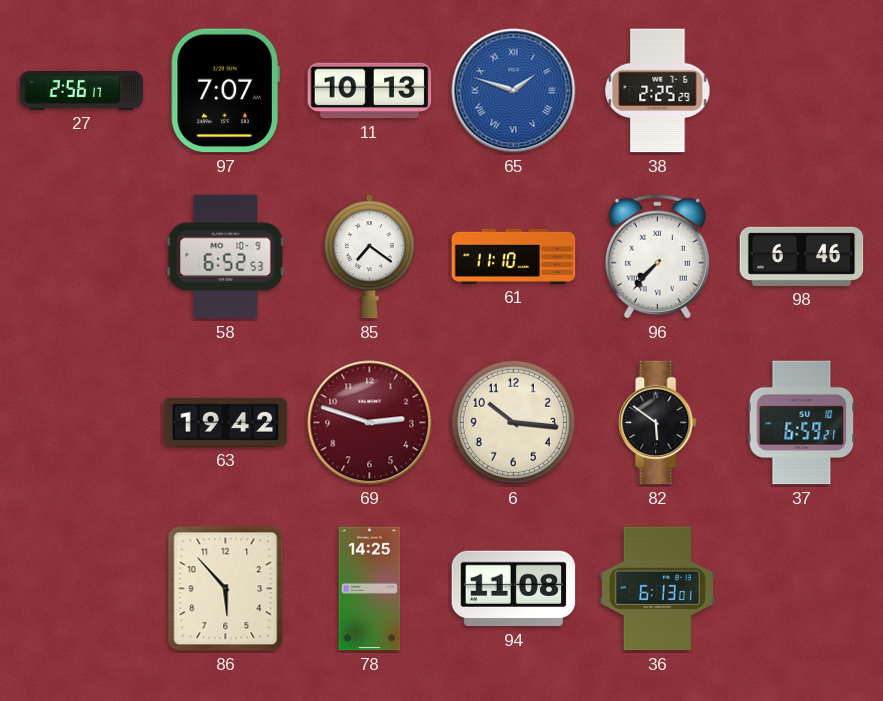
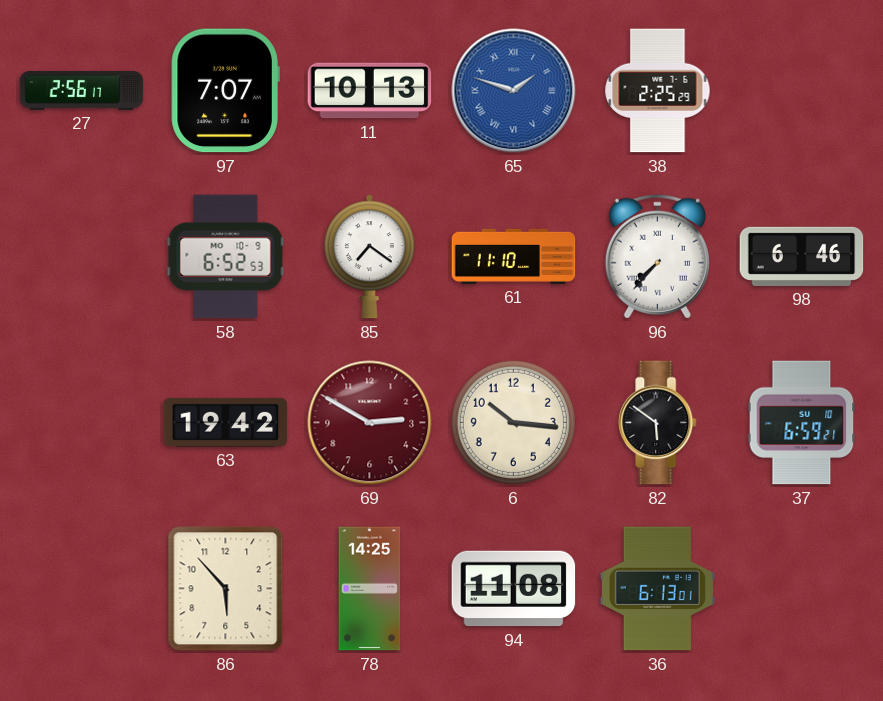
69: 2:48 -> 2:50
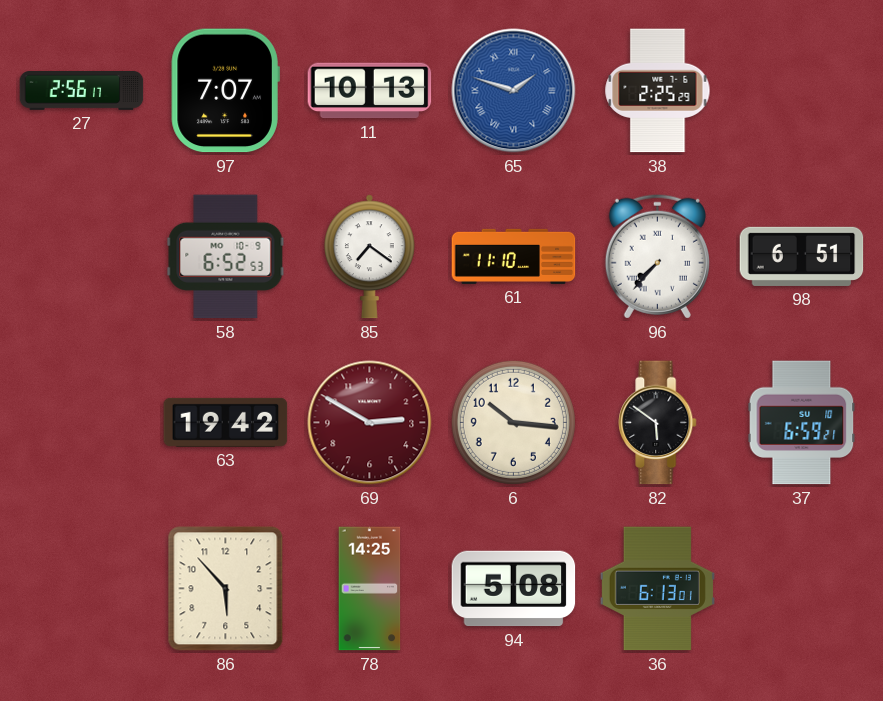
98: 6:46 -> 6:51
94: 11:08 -> 5:08
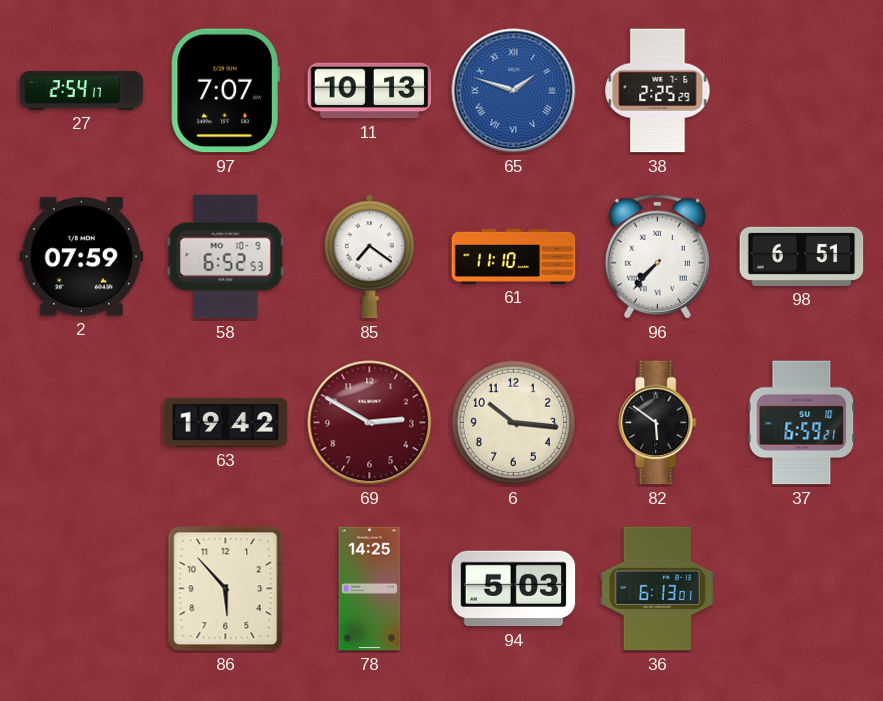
27: 2:56 -> 2:54
2: none -> 07:59
94: 5:08 -> 5:03
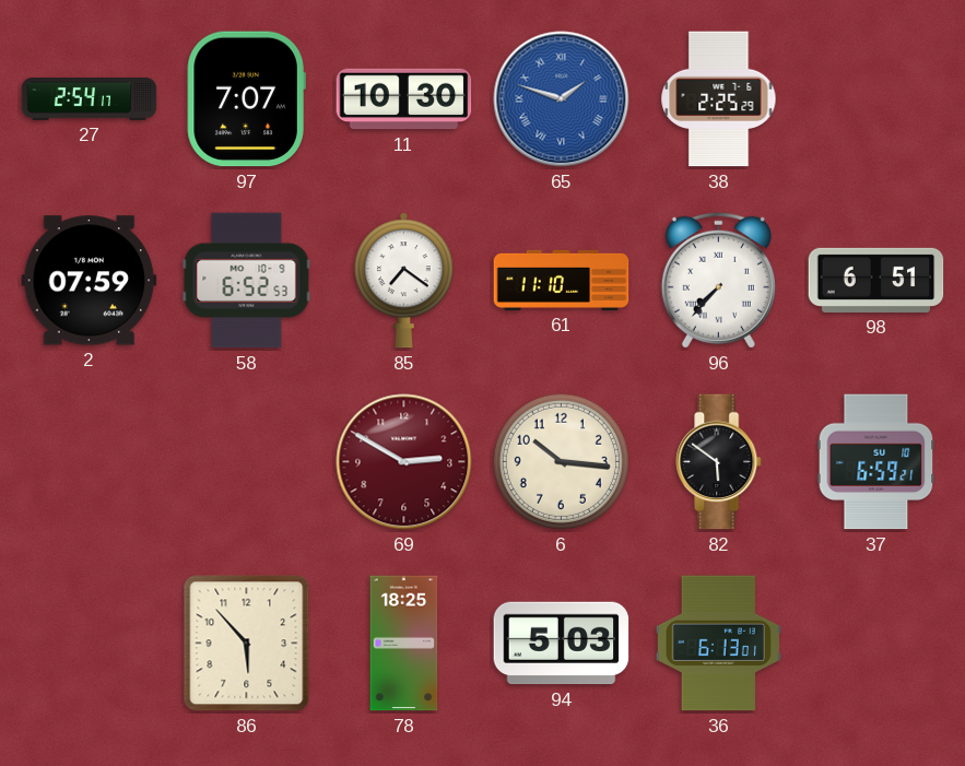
11: 10:13 -> 10:30
63: 19:42 -> none
78: 14:25 -> 18:25
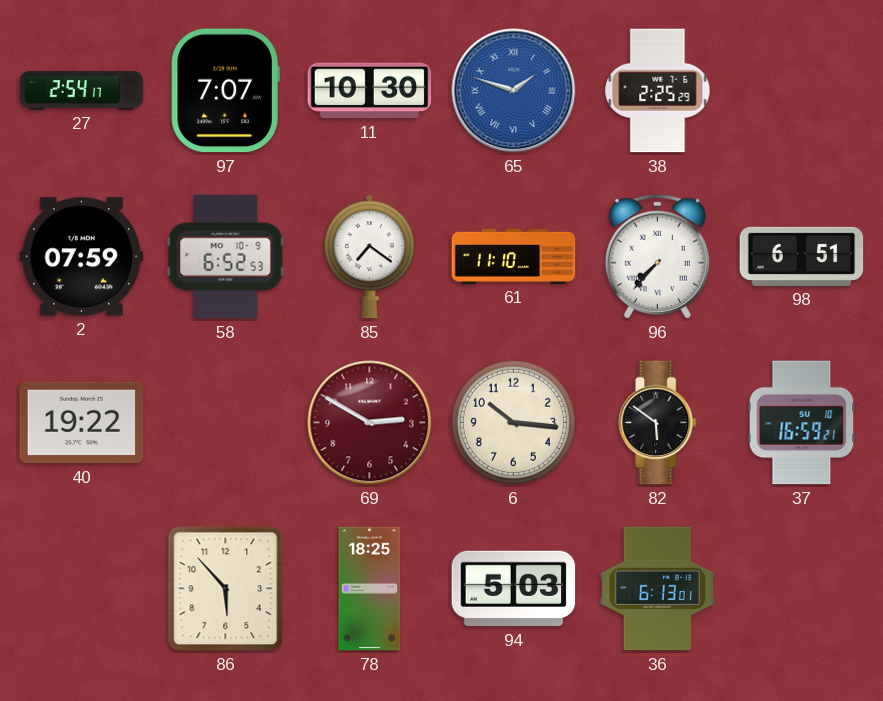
40: none -> 19:22
37: 6:59 -> 16:59
